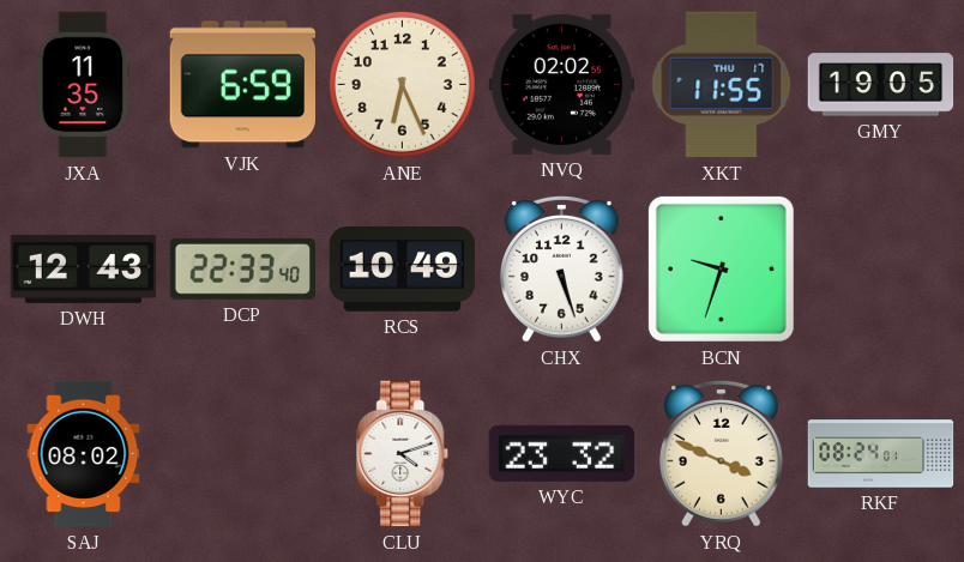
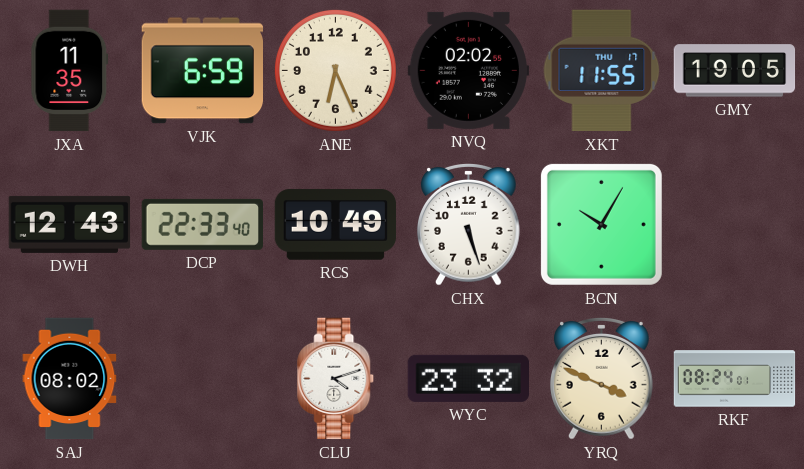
BCN: 9:33 -> 10:05
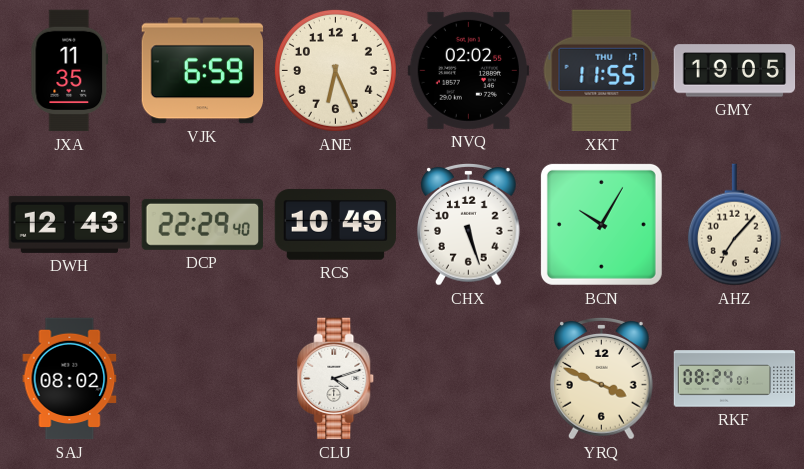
DCP: 22:33 -> 22:29
AHZ: none -> 7:07
WYC: 23:32 -> none
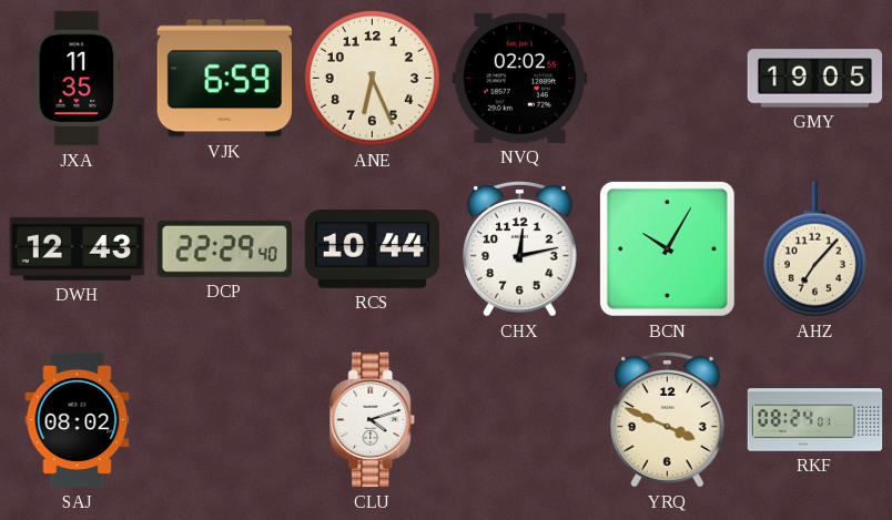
XKT: 11:55 -> none
RCS: 10:49 -> 10:44
CHX: 5:27 -> 12:13
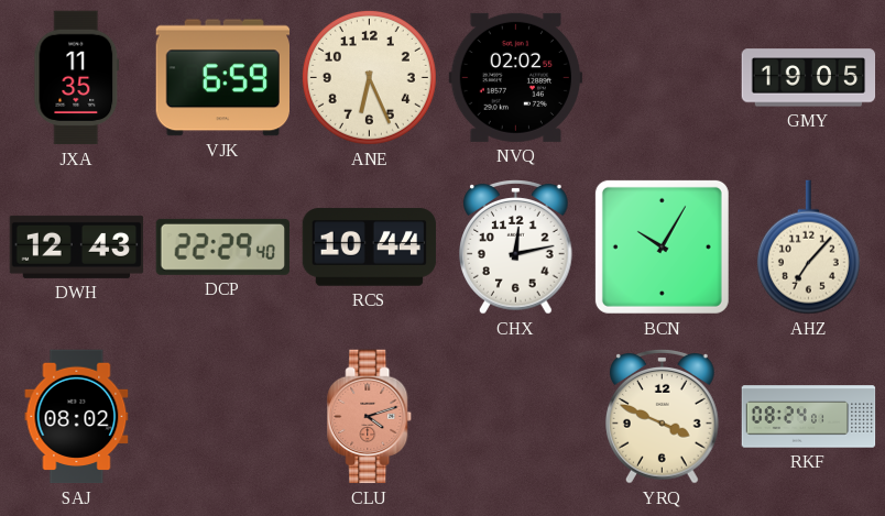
CLU dial: white -> salmon
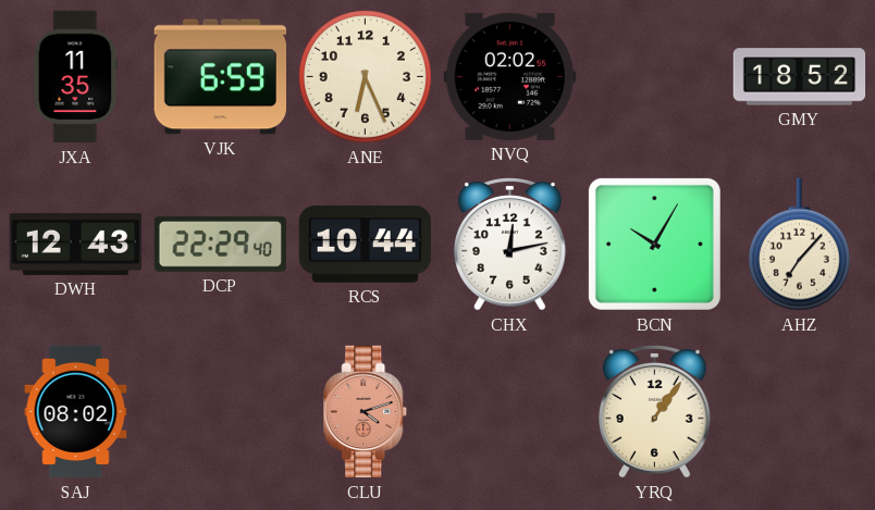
GMY: 19:05 -> 18:52
YRQ: 3:49 -> 1:06
RKF: 08:24 -> none
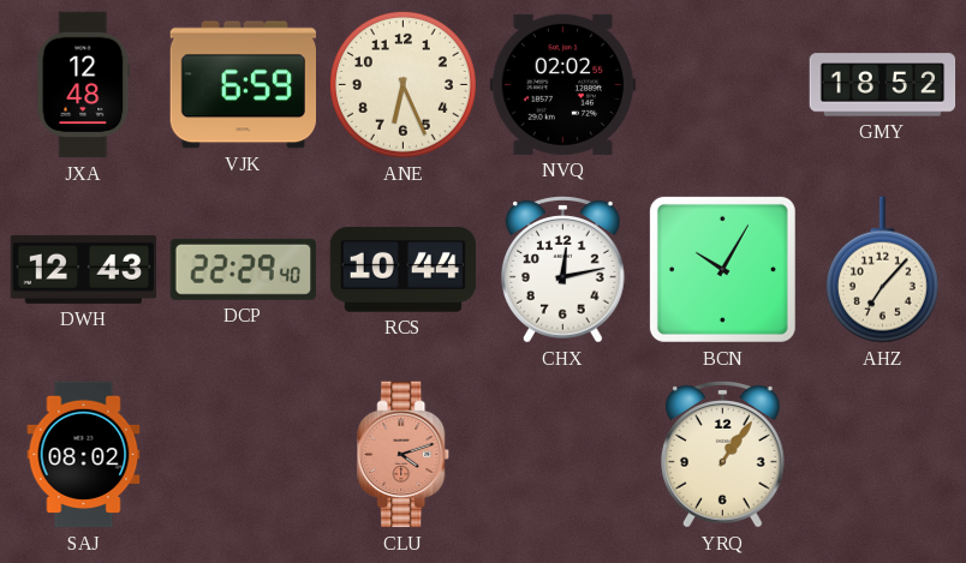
JXA: 11:35 -> 12:48
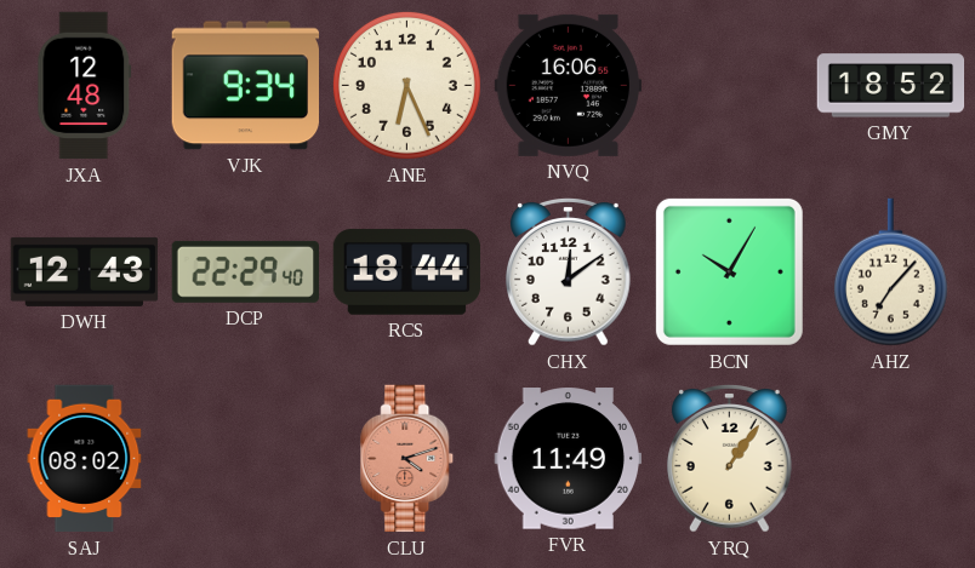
VJK: 6:59 -> 9:34
NVQ: 02:02 -> 16:06
RCS: 10:44 -> 18:44
CHX: 12:13 -> 12:09
FVR: none -> 11:49
